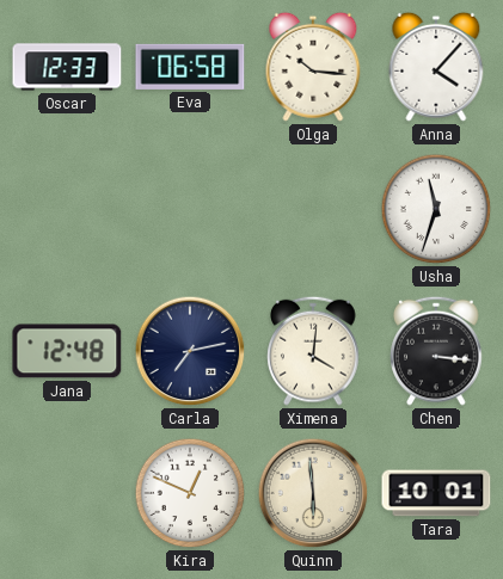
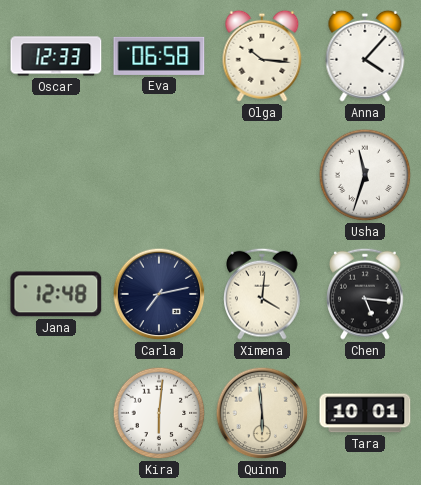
Chen: 3:16 -> 5:16
Kira: 12:49 -> 6:01
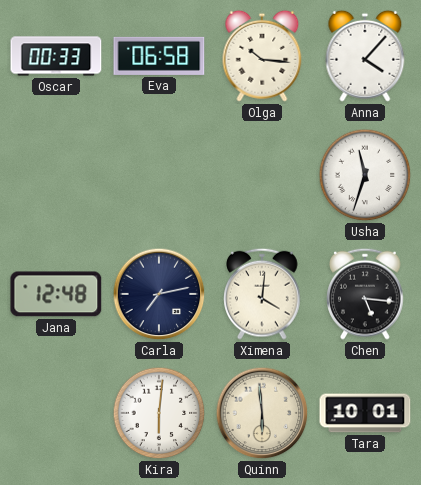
Oscar: 12:33 -> 00:33
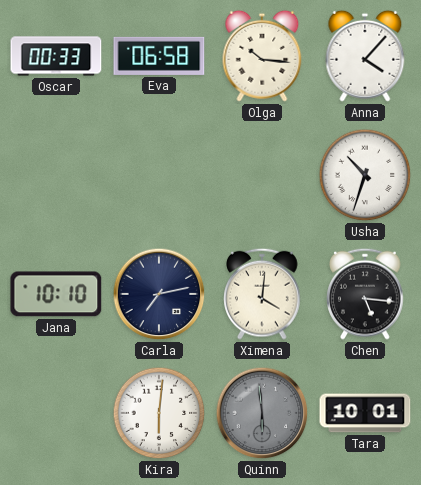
Usha: 11:33 -> 10:33
Jana: 12:48 -> 10:10
Quinn dial: cream -> grey
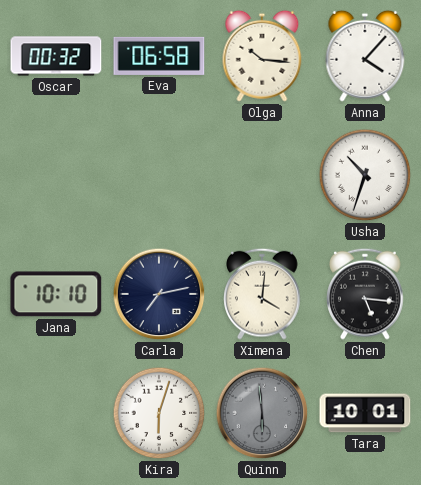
Oscar: 00:33 -> 00:32
Kira: 6:01 -> 6:03
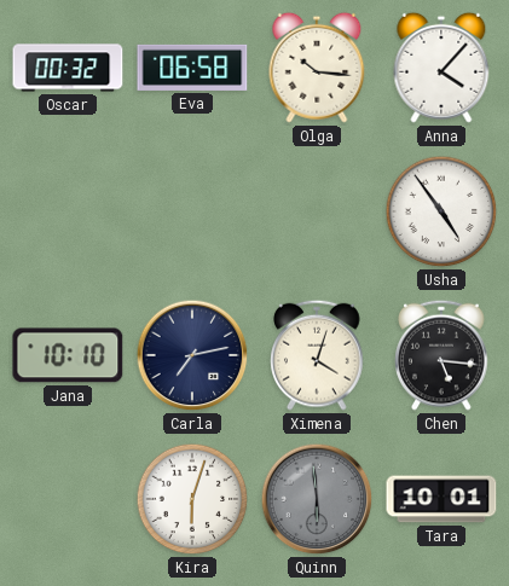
Usha: 10:33 -> 4:54
Ximena: 4:01 -> 4:03
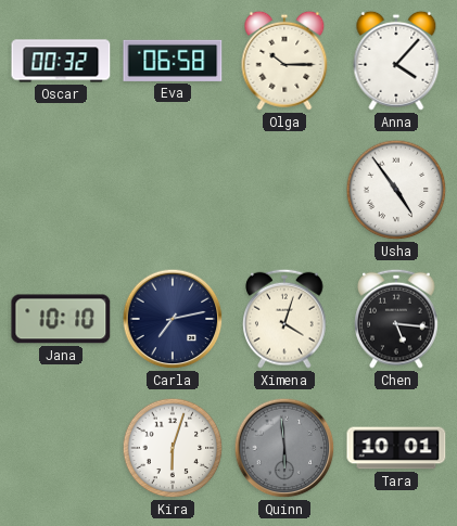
Olga: 10:16 -> 10:15
